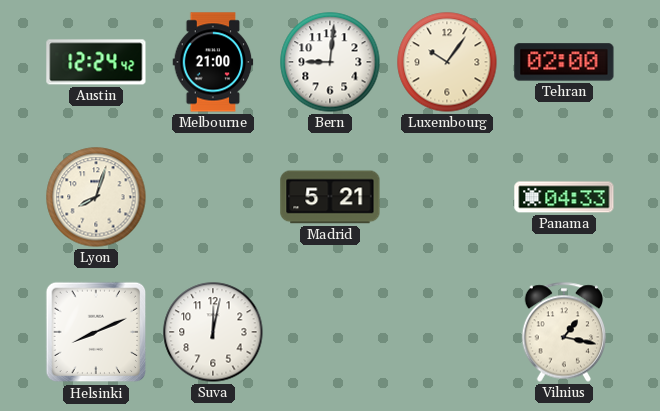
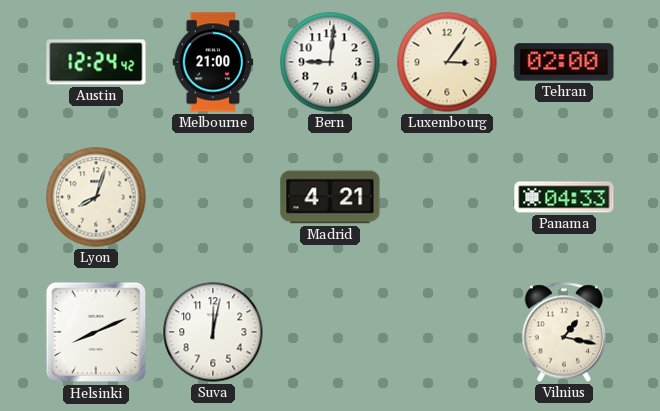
Luxembourg: 10:06 -> 3:06
Madrid: 5:21 -> 4:21
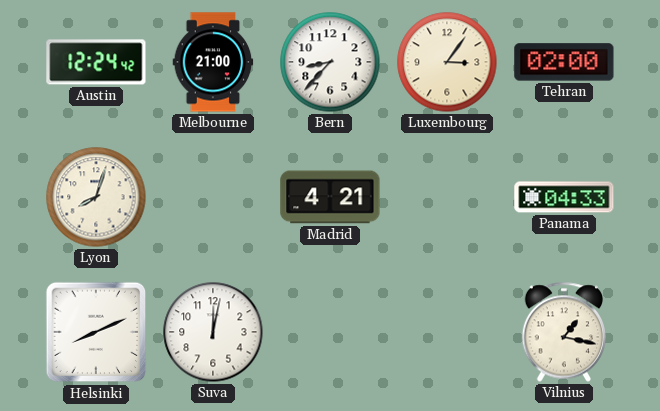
Bern: 9:01 -> 8:37
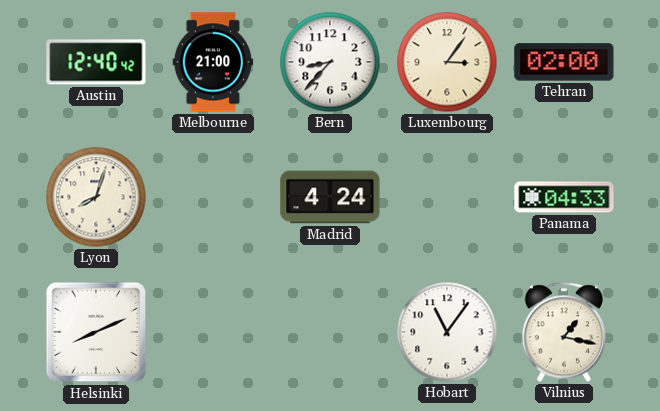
Austin: 12:24 -> 12:40
Madrid: 4:21 -> 4:24
Suva: 12:02 -> none
Hobart: none -> 11:06
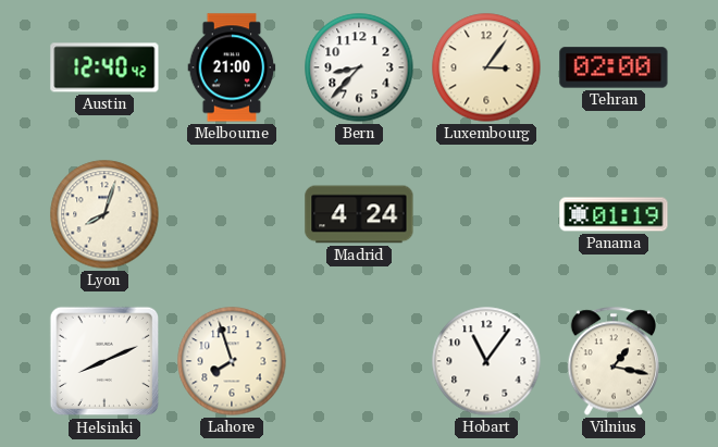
Panama: 04:33 -> 01:19
Lahore: none -> 7:57
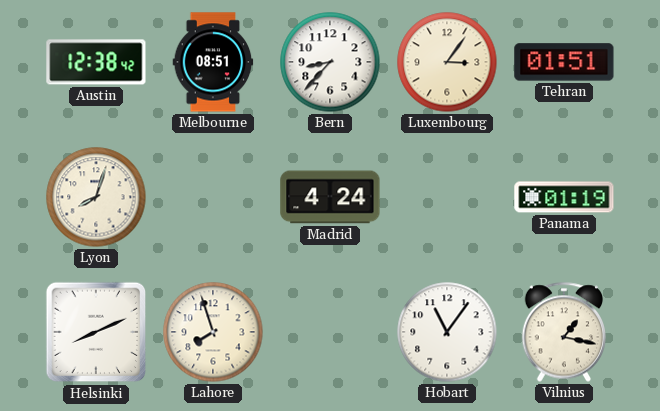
Austin: 12:40 -> 12:38
Melbourne: 21:00 -> 08:51
Tehran: 02:00 -> 01:51
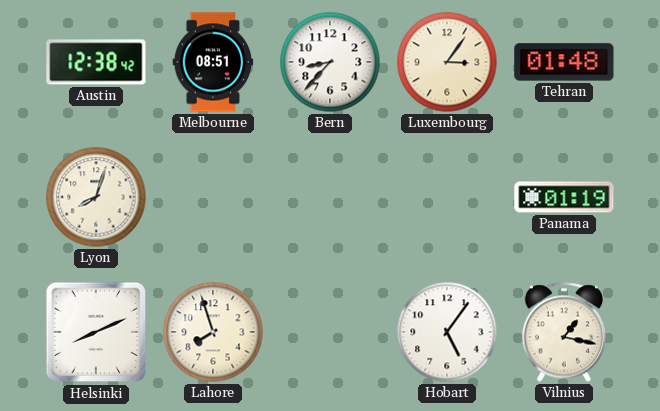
Tehran: 01:51 -> 01:48
Madrid: 4:24 -> none
Hobart: 11:06 -> 5:06
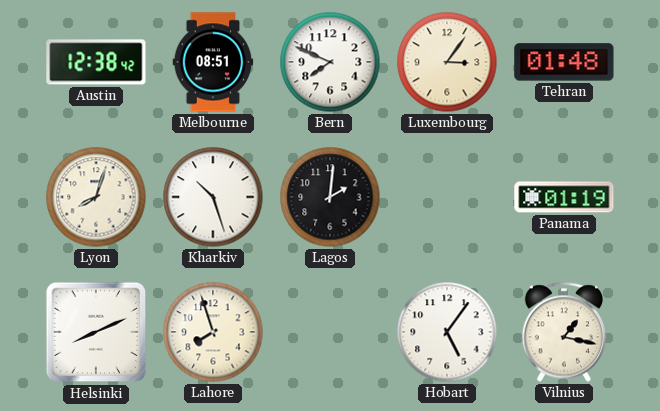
Bern: 8:37 -> 7:49
Kharkiv: none -> 10:27
Lagos: none -> 2:01
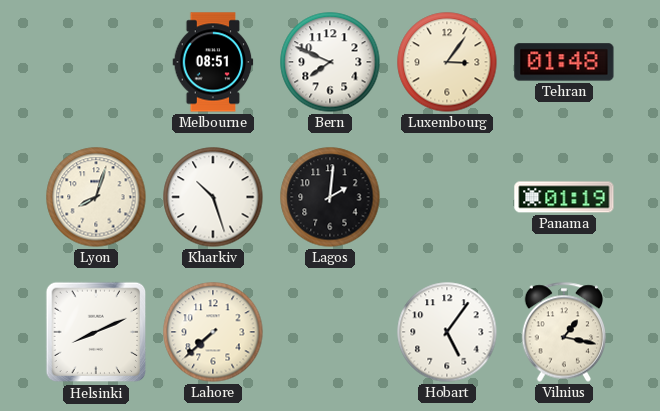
Austin: 12:38 -> none
Lahore: 7:57 -> 7:38
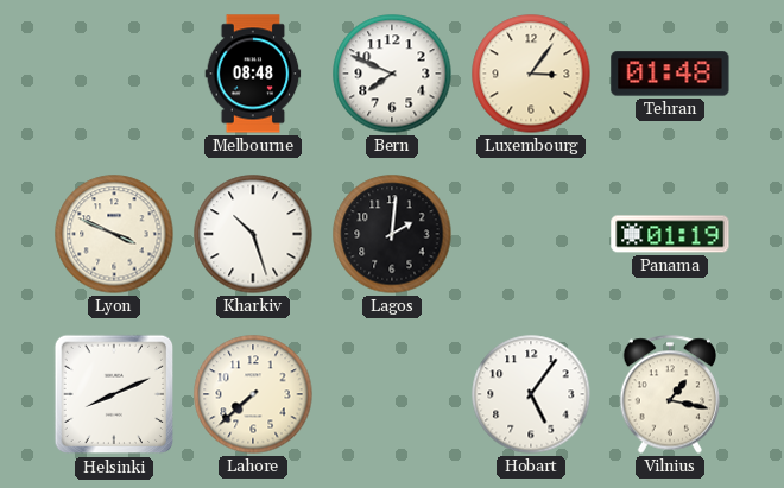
Melbourne: 08:51 -> 08:48
Lyon: 8:03 -> 3:49
